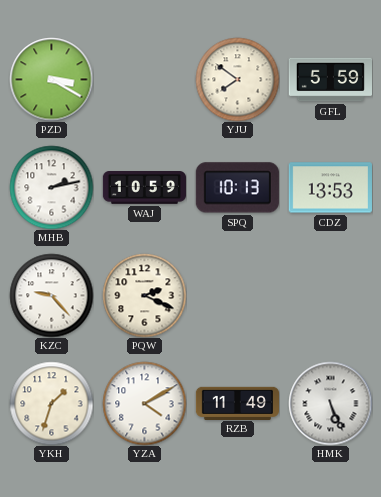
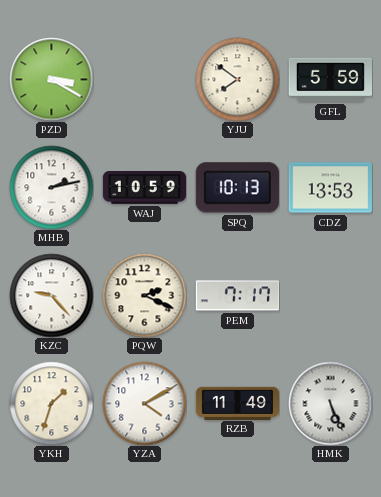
PEM: none -> 7:17
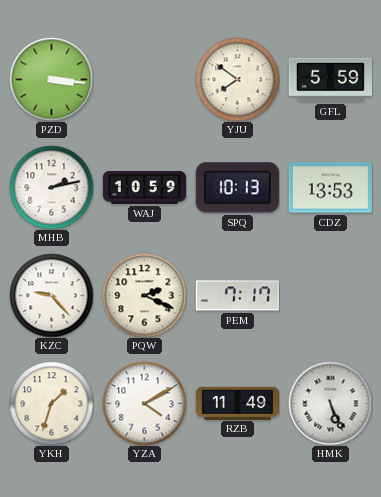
PZD: 3:20 -> 3:16
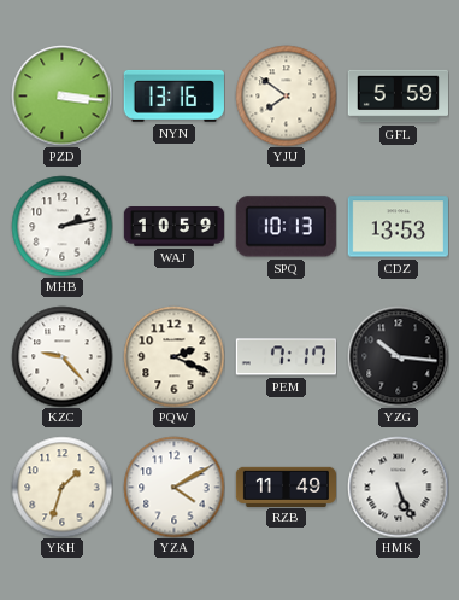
NYN: none -> 13:16
YZG: none -> 10:16
